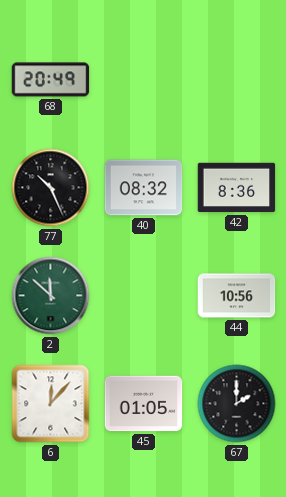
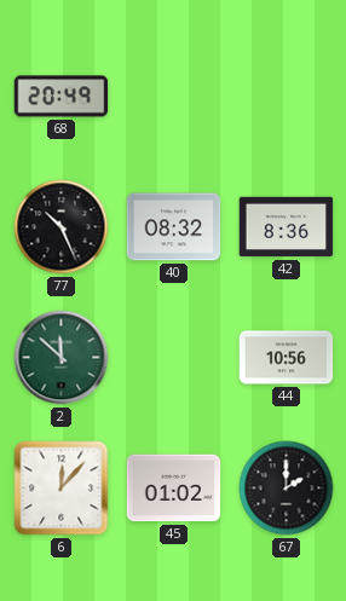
45: 01:05 -> 01:02
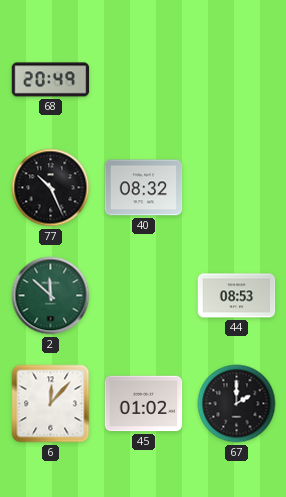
42: 8:36 -> none
44: 10:56 -> 08:53
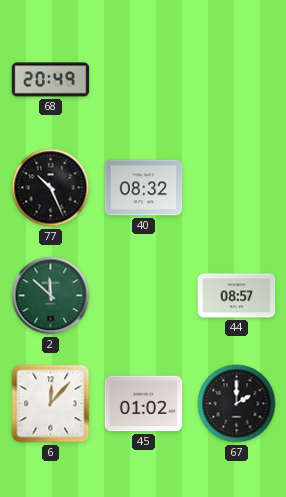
44: 08:53 -> 08:57
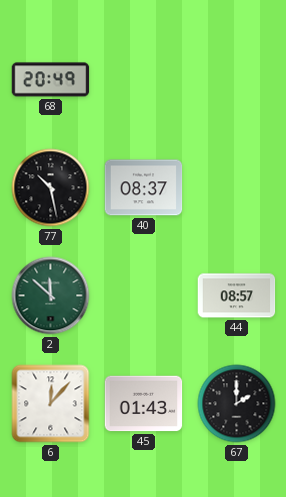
77: 10:26 -> 10:28
40: 08:32 -> 08:37
45: 01:02 -> 01:43
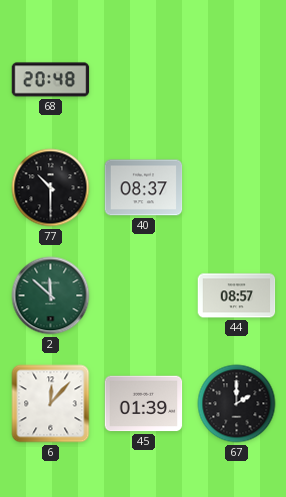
68: 20:49 -> 20:48
77: 10:28 -> 10:30
45: 01:43 -> 01:39
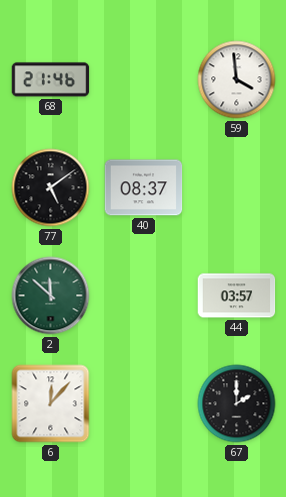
68: 20:48 -> 21:46
59: none -> 3:59
77: 10:30 -> 5:09
44: 08:57 -> 03:57
45: 01:39 -> none
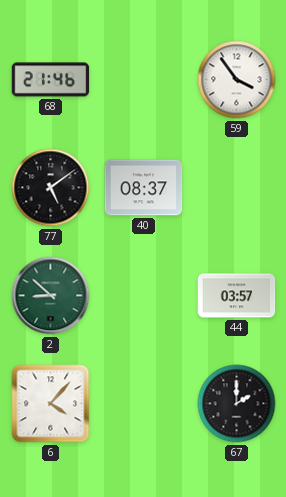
59: 3:59 -> 3:54
2: 11:52 -> 8:52
6: 12:07 -> 4:07
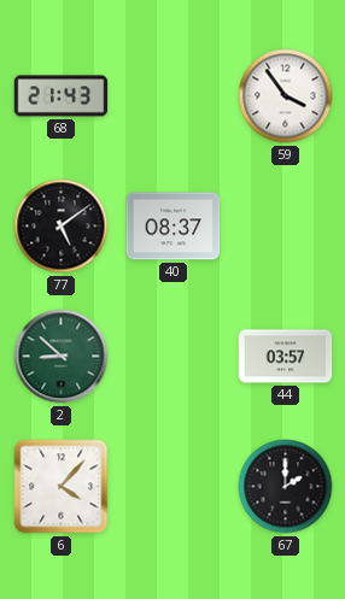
68: 21:46 -> 21:43
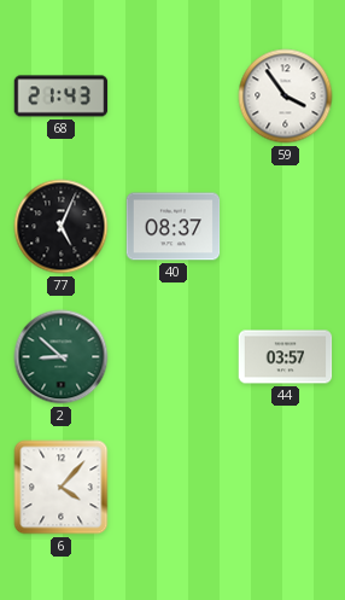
77: 5:09 -> 5:04
67: 2:00 -> none
